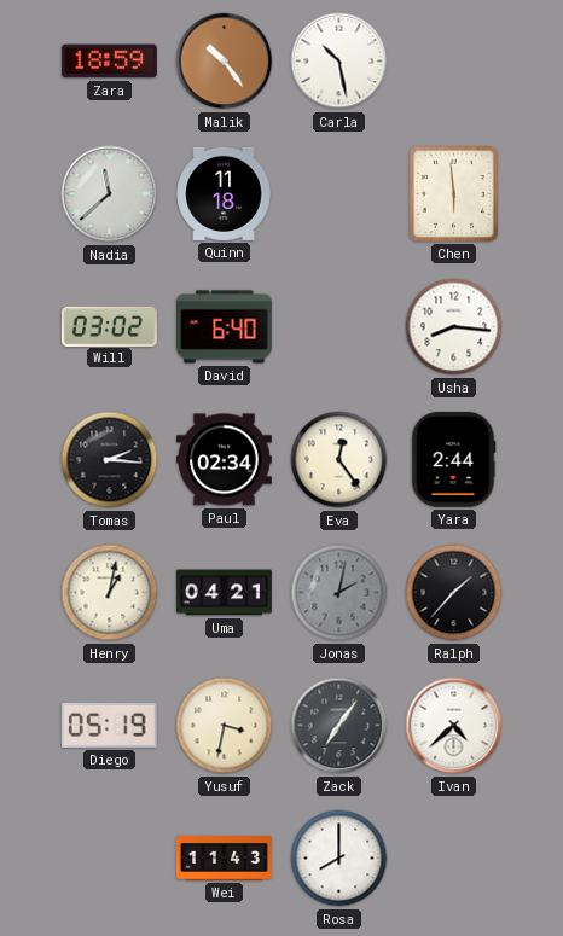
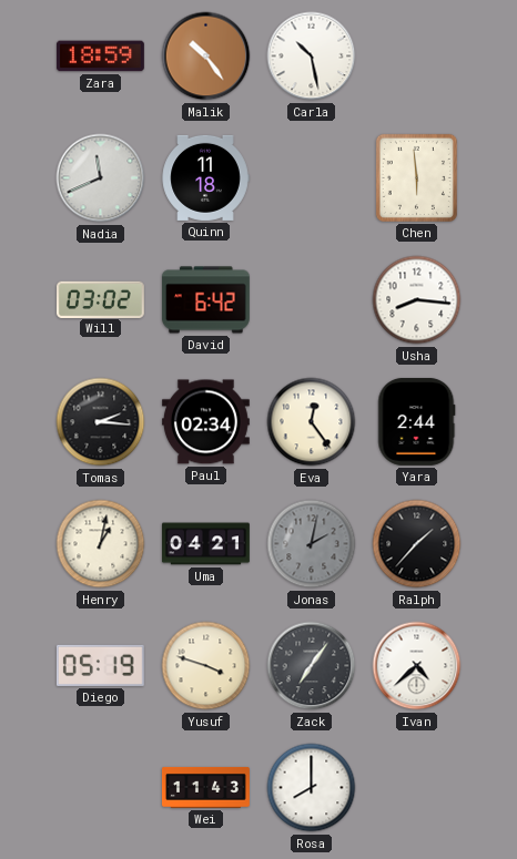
Nadia: 11:38 -> 11:41
David: 6:40 -> 6:42
Yusuf: 3:32 -> 3:48
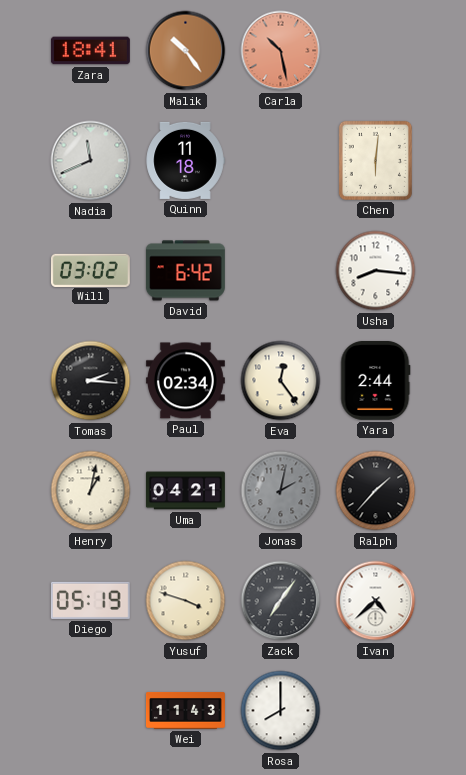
Zara: 18:59 -> 18:41
Carla dial: white -> salmon
Chen: 5:59 -> 6:01
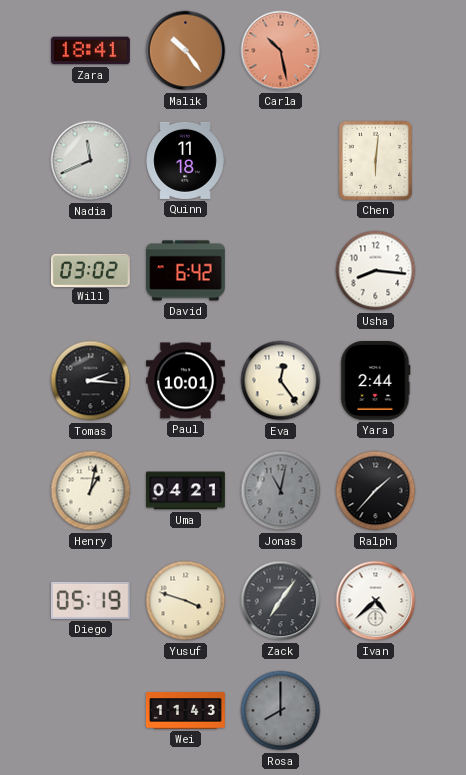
Paul: 02:34 -> 10:01
Jonas: 2:02 -> 11:02
Rosa dial: white -> grey
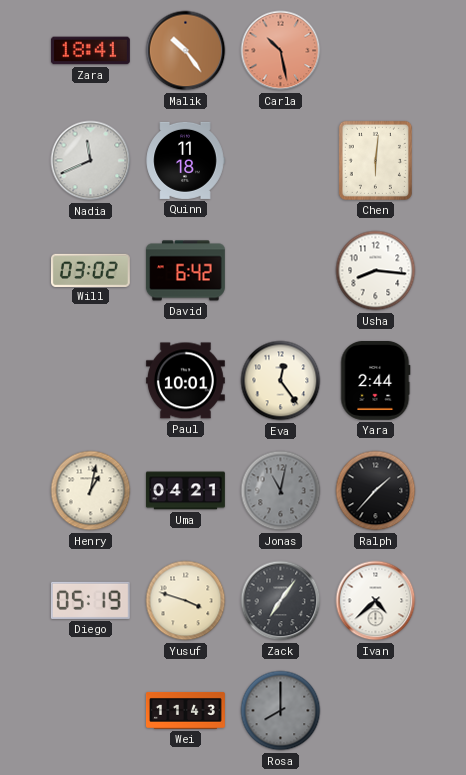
Tomas: 2:16 -> none
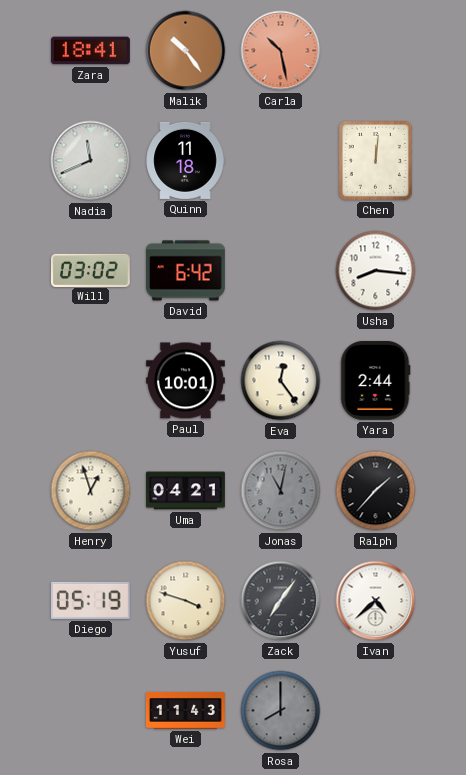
Chen: 6:01 -> 12:01
Henry: 1:02 -> 12:57
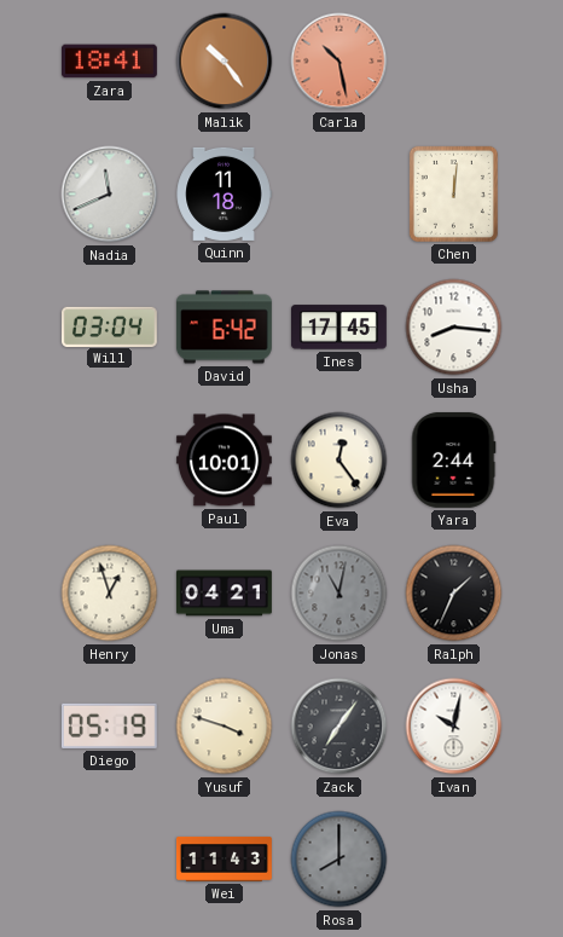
Will: 03:02 -> 03:04
Ines: none -> 17:45
Ralph: 1:37 -> 1:34
Ivan: 4:38 -> 10:02
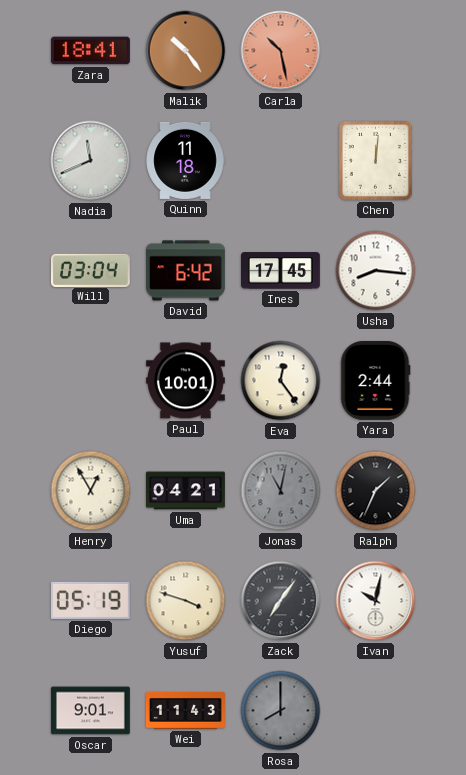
Henry: 12:57 -> 12:55
Oscar: none -> 9:01
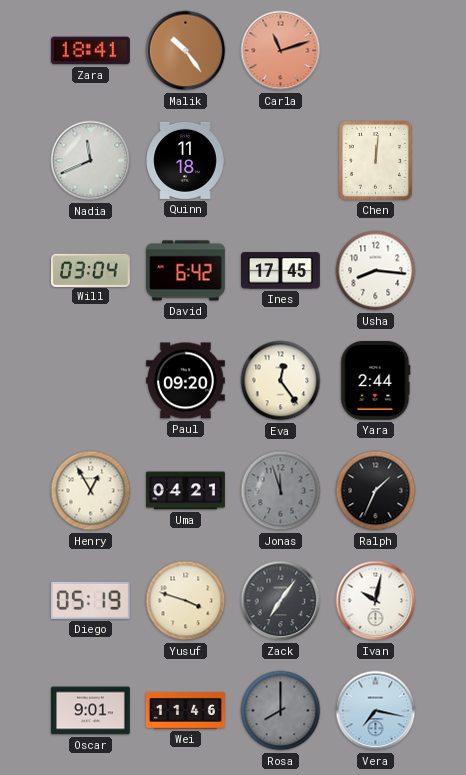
Carla: 10:28 -> 11:12
Paul: 10:01 -> 09:20
Jonas: 11:02 -> 11:57
Wei: 11:43 -> 11:46
Vera: none -> 7:17
